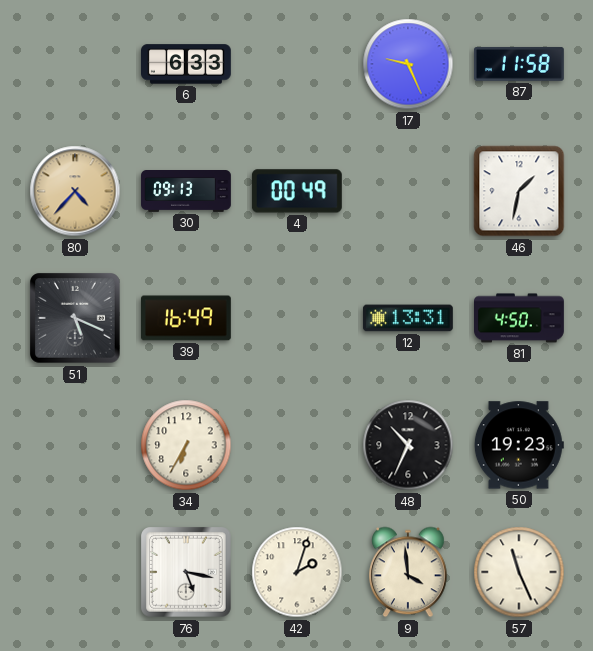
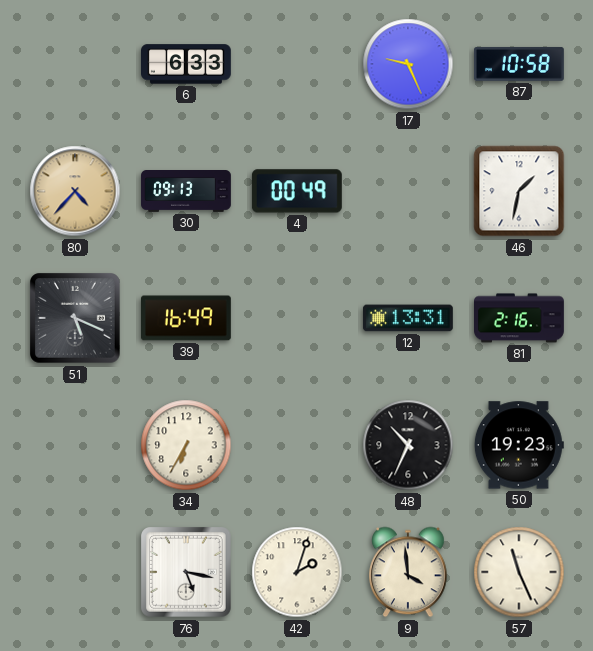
87: 11:58 -> 10:58
81: 4:50 -> 2:16
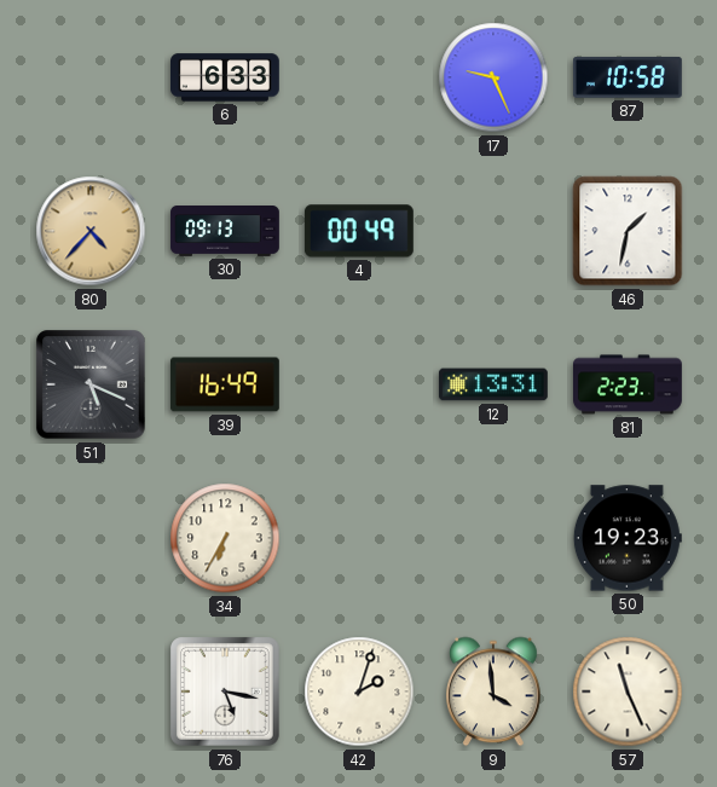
81: 2:16 -> 2:23
48: 10:34 -> none
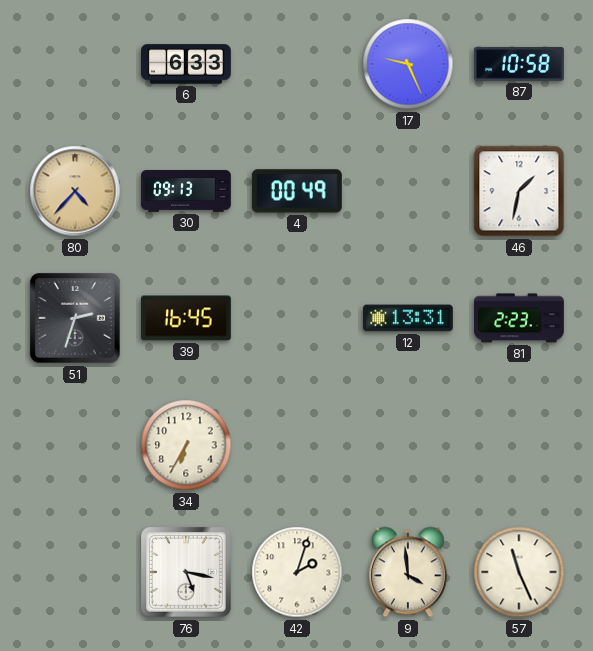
51: 5:19 -> 2:33
39: 16:49 -> 16:45
50: 19:23 -> none
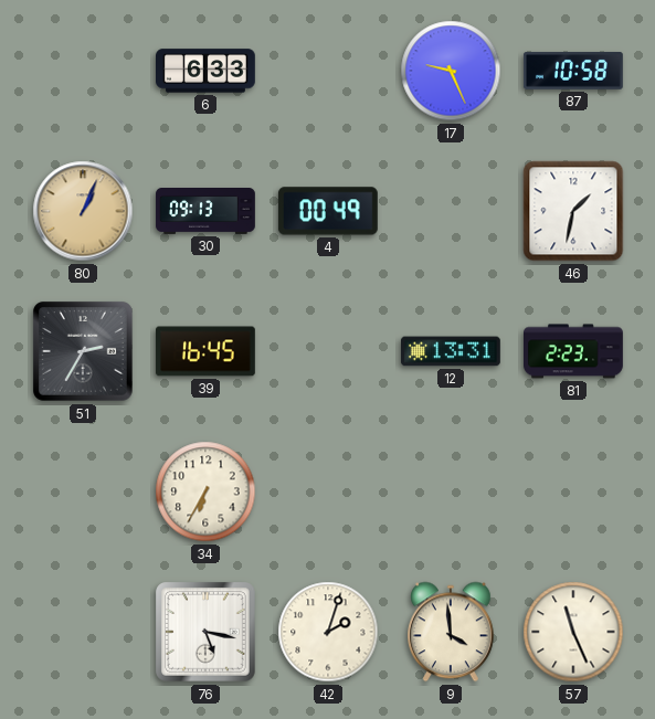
80: 4:37 -> 1:04
51: 2:33 -> 2:35
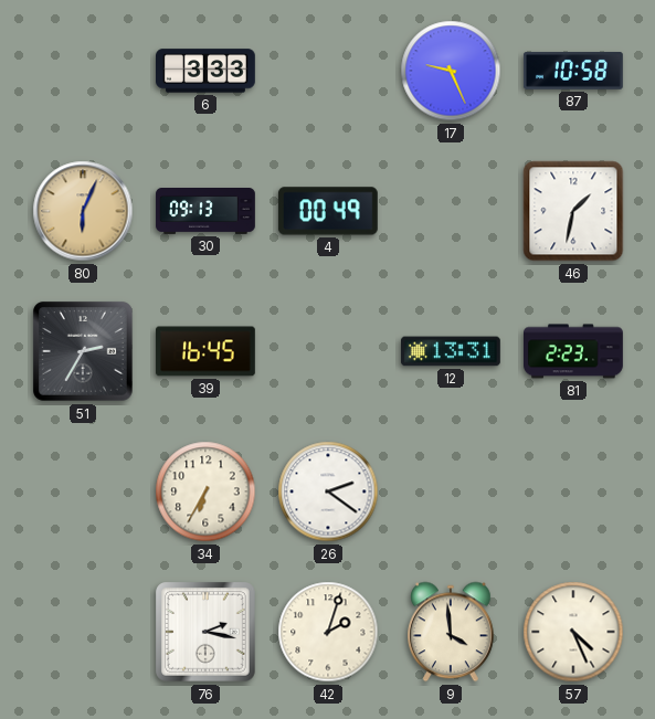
6: 6:33 -> 3:33
80: 1:04 -> 6:04
26: none -> 2:21
76: 5:17 -> 2:17
57: 11:26 -> 4:26
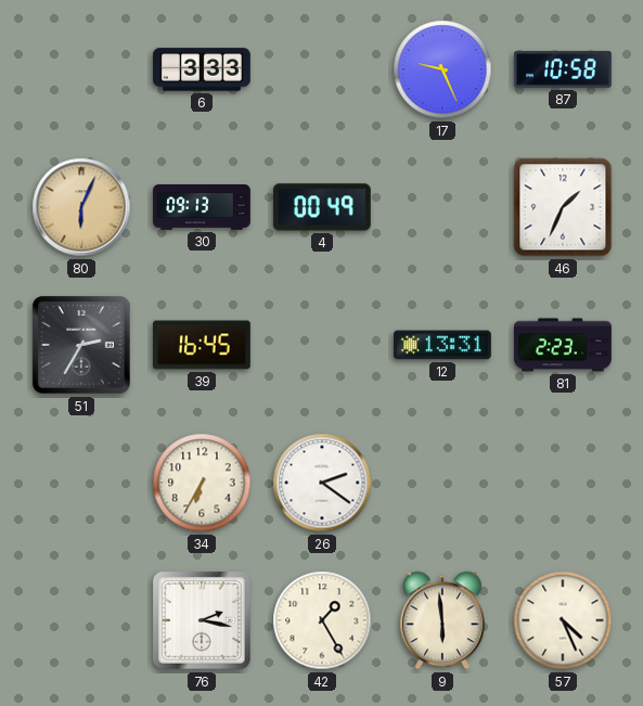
46: 1:32 -> 1:34
42: 2:03 -> 1:25
9: 3:59 -> 5:59
